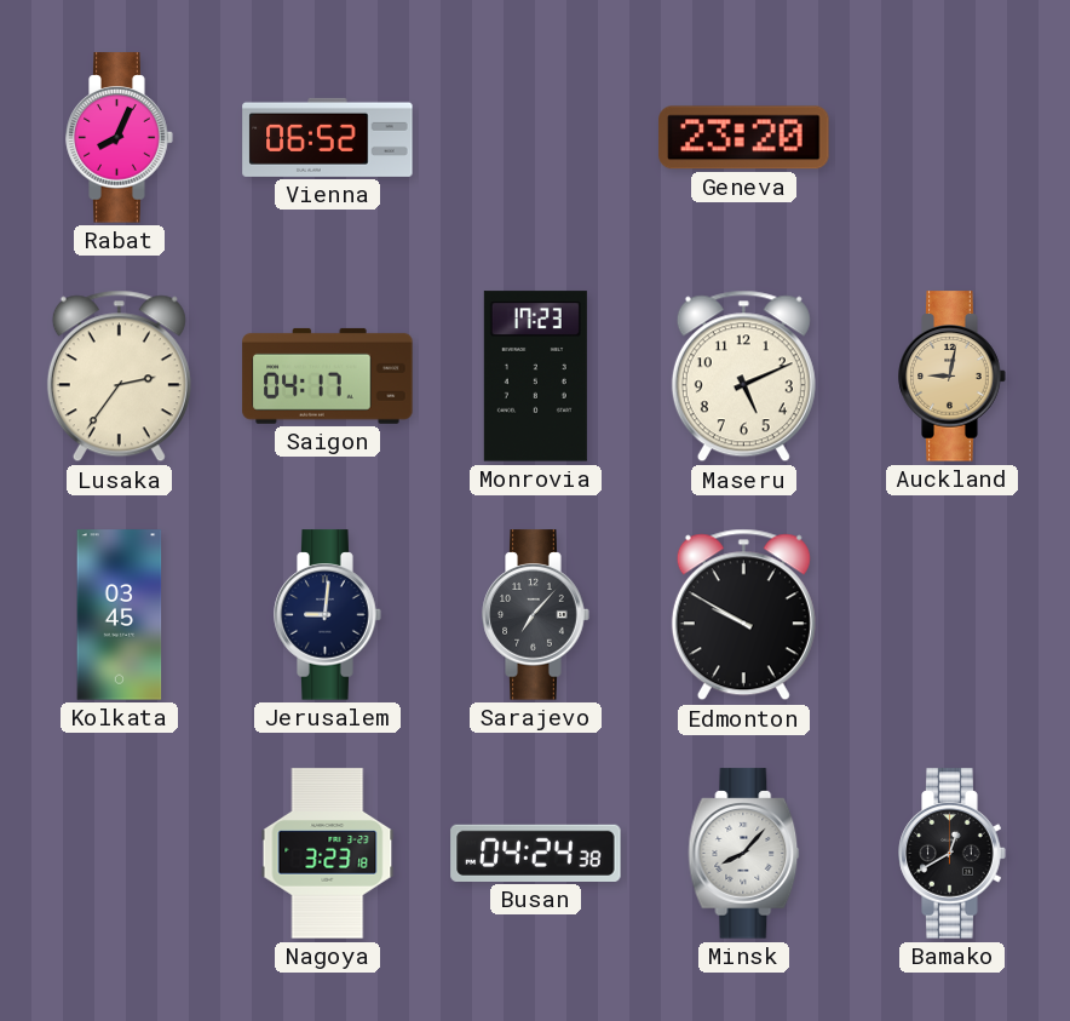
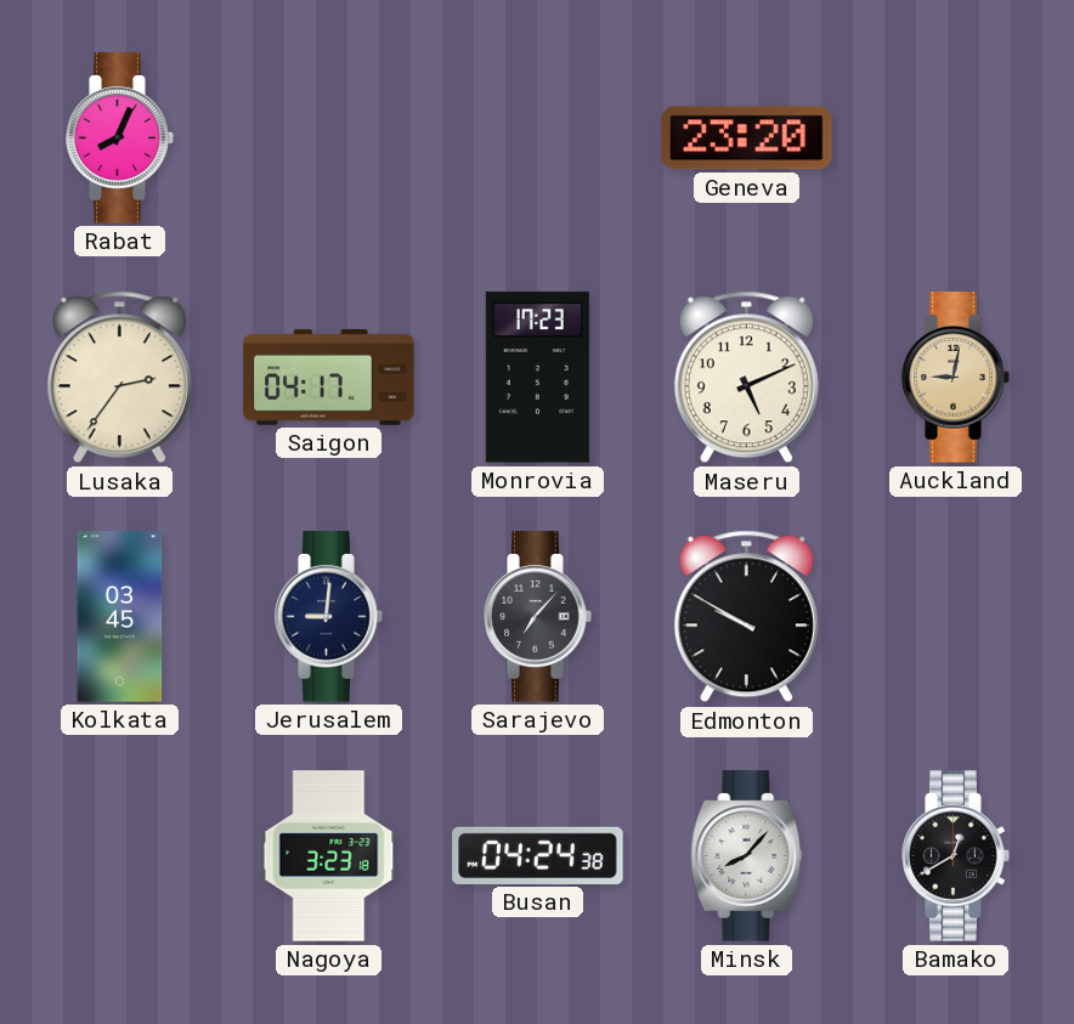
Vienna: 06:52 -> none
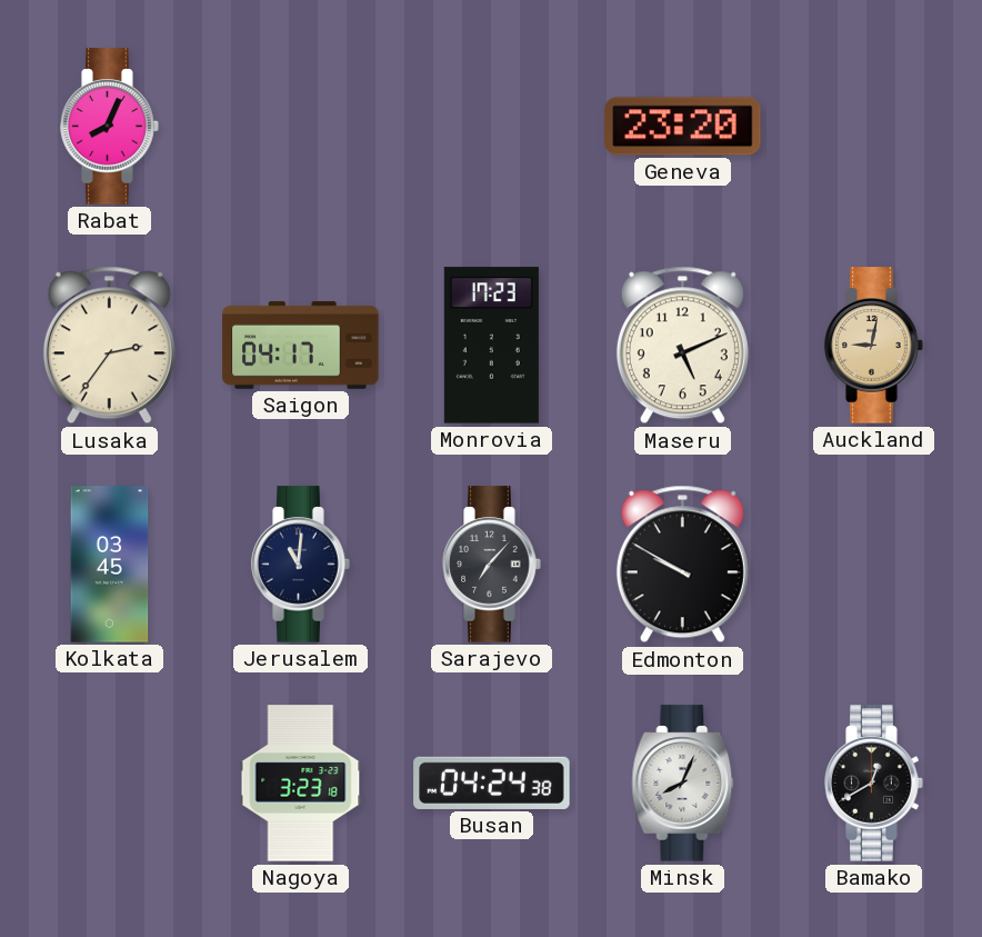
Jerusalem: 9:01 -> 11:01
Minsk: 8:07 -> 8:04
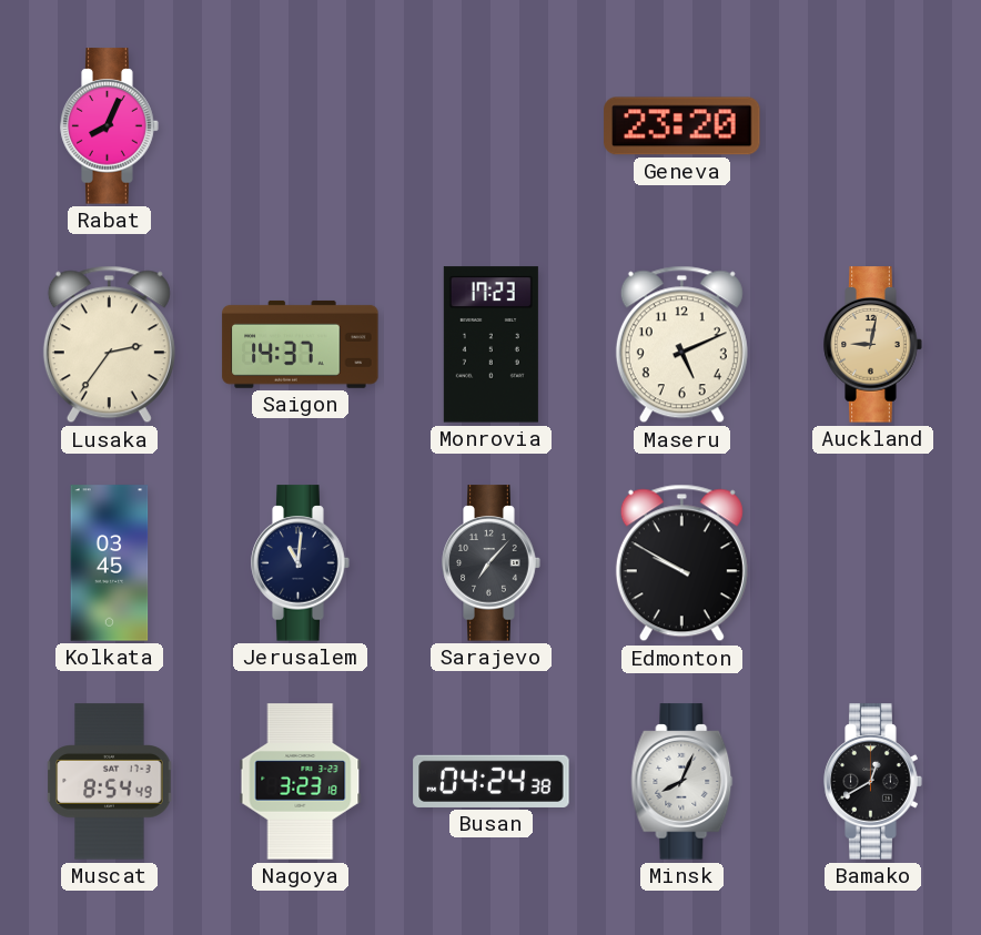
Saigon: 04:17 -> 14:37
Muscat: none -> 8:54
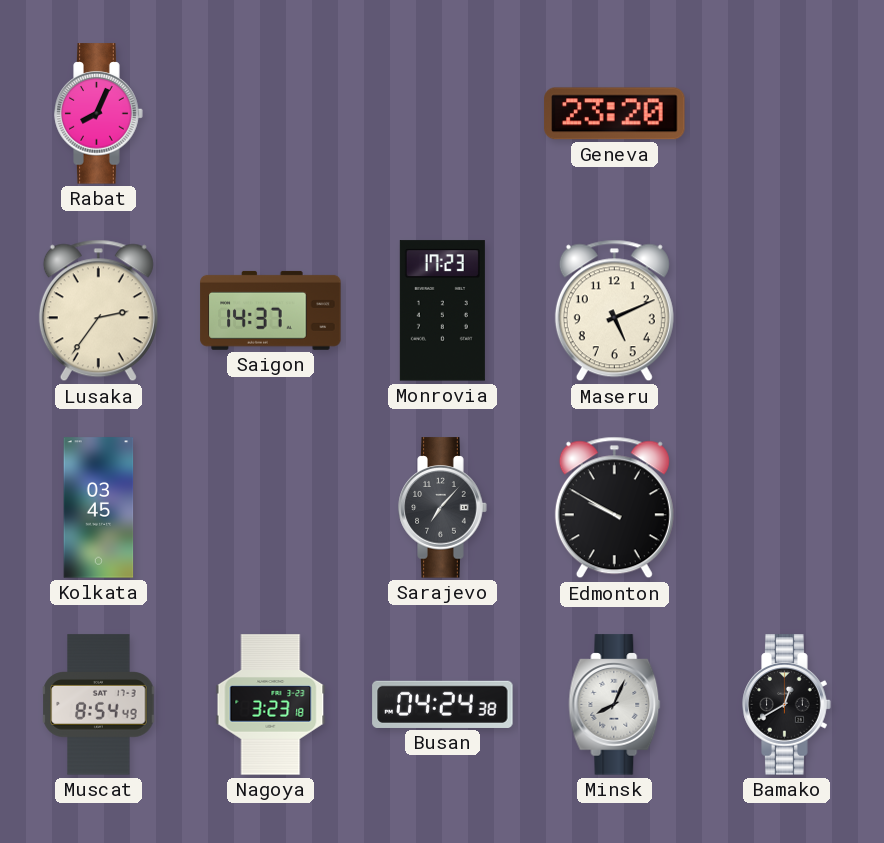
Auckland: 9:02 -> none
Jerusalem: 11:01 -> none
